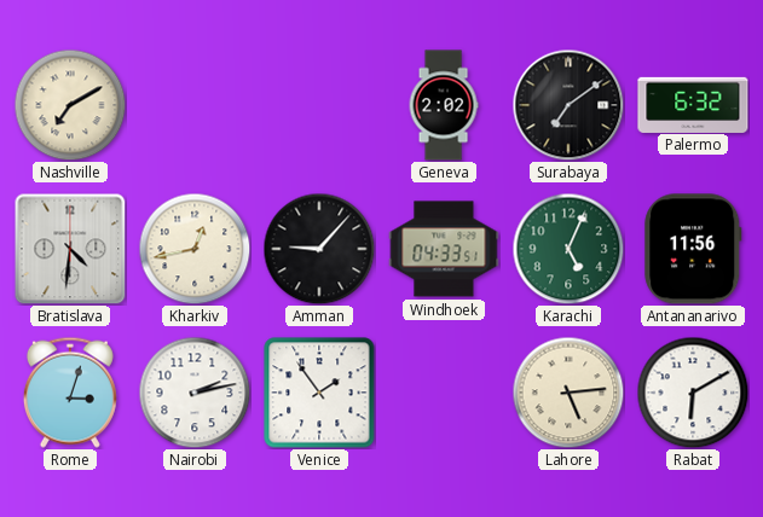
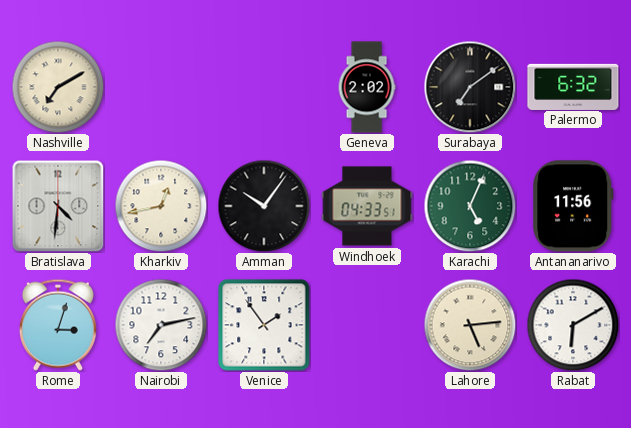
Amman: 9:07 -> 10:06
Nairobi: 2:13 -> 7:13
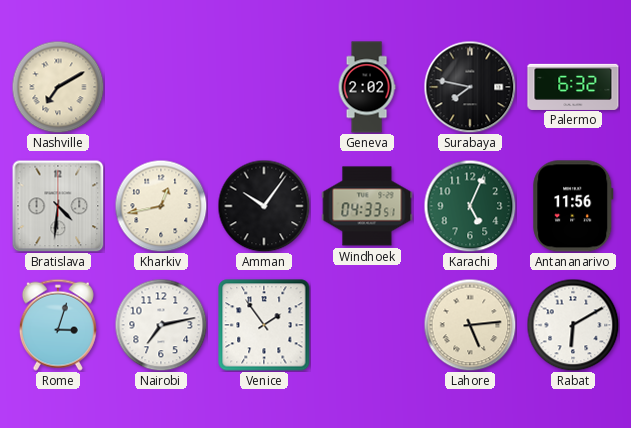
Surabaya: 7:09 -> 7:47
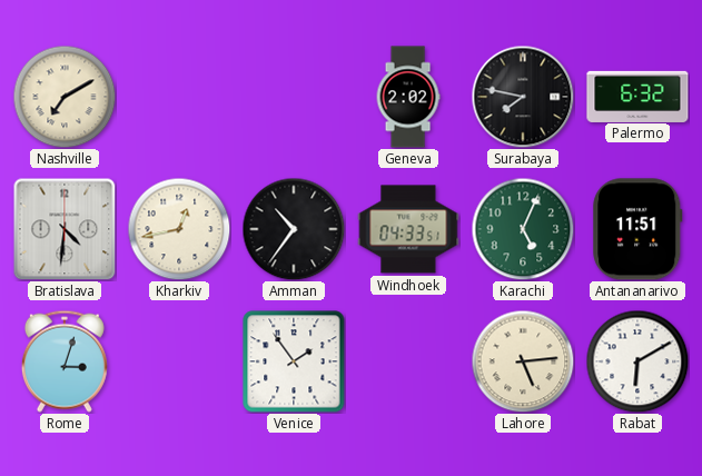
Amman: 10:06 -> 10:36
Antananarivo: 11:56 -> 11:51
Nairobi: 7:13 -> none
